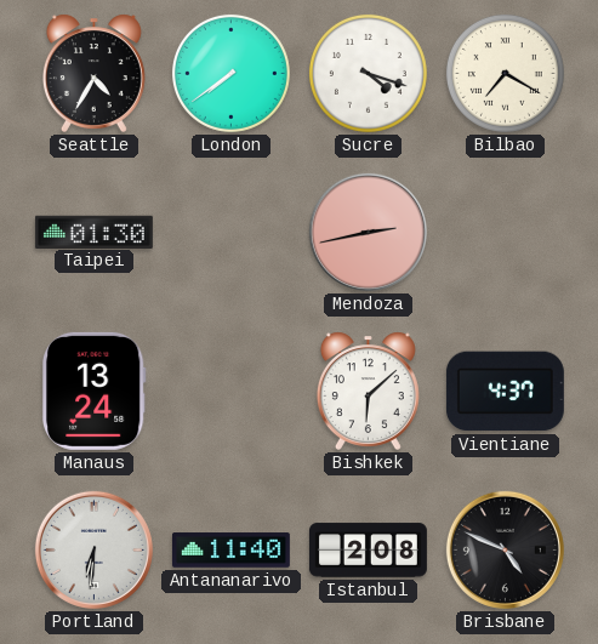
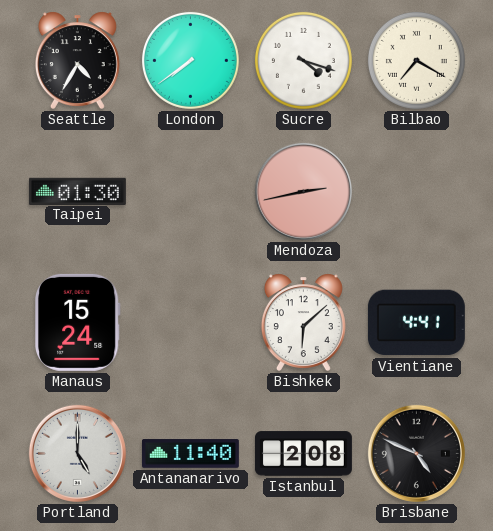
Manaus: 13:24 -> 15:24
Vientiane: 4:37 -> 4:41
Portland: 6:31 -> 5:00
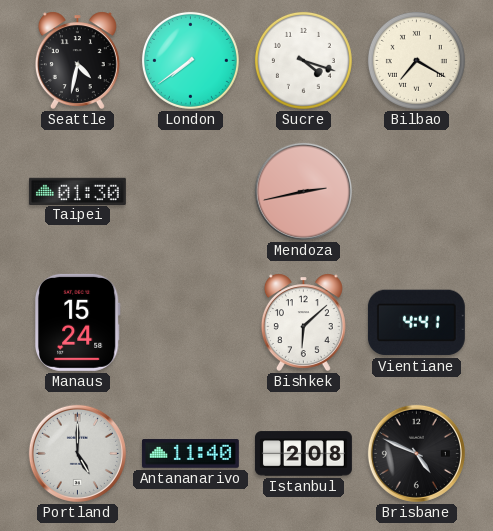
Seattle: 4:35 -> 4:32
